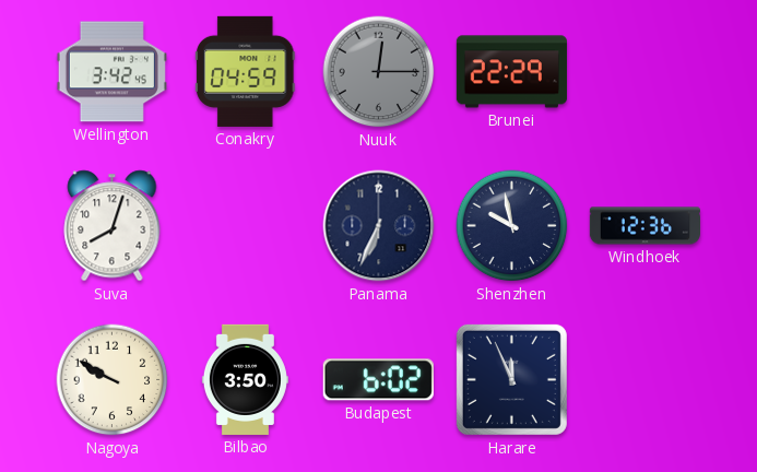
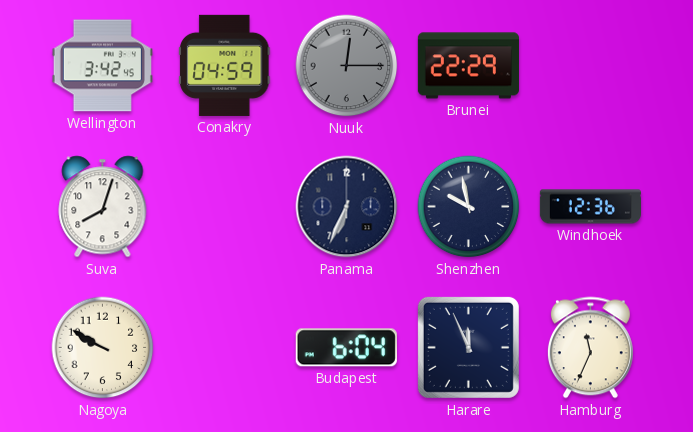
Bilbao: 3:50 -> none
Budapest: 6:02 -> 6:04
Hamburg: none -> 11:34
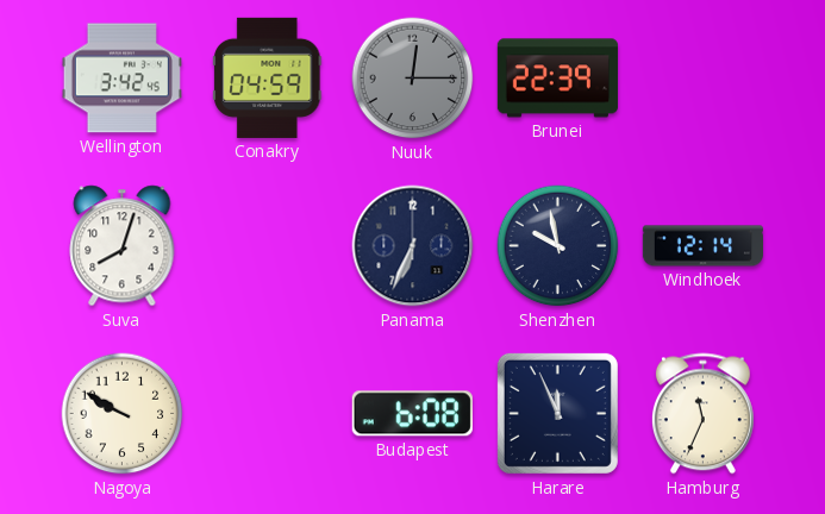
Brunei: 22:29 -> 22:39
Windhoek: 12:36 -> 12:14
Budapest: 6:04 -> 6:08
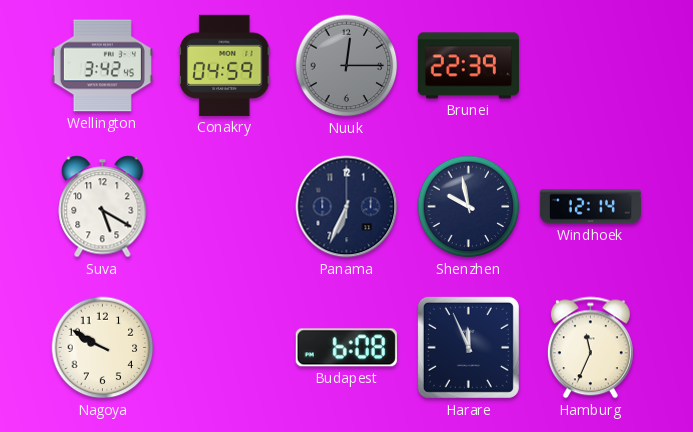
Suva: 8:03 -> 5:20
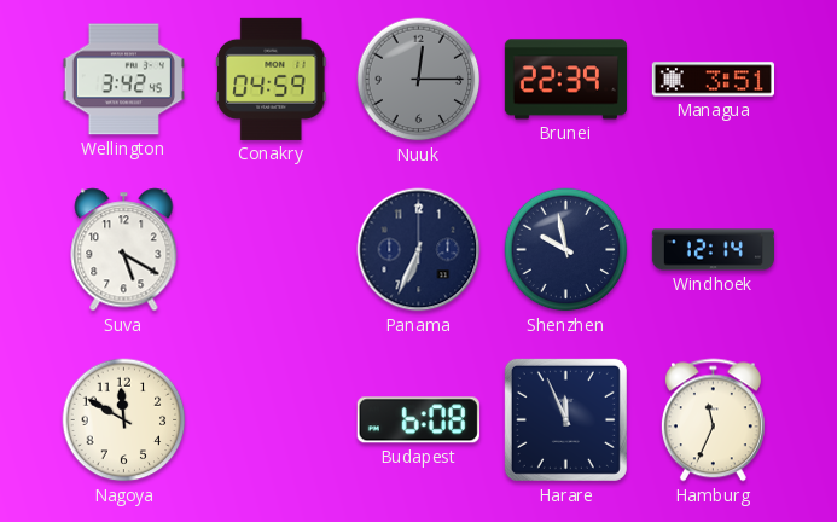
Managua: none -> 3:51
Nagoya: 9:50 -> 11:50
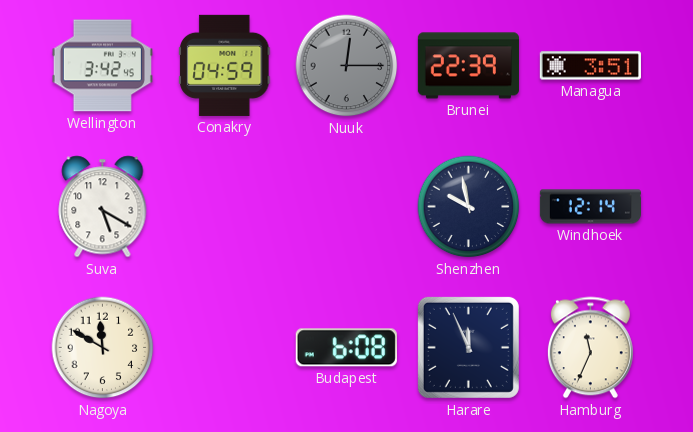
Panama: 6:34 -> none
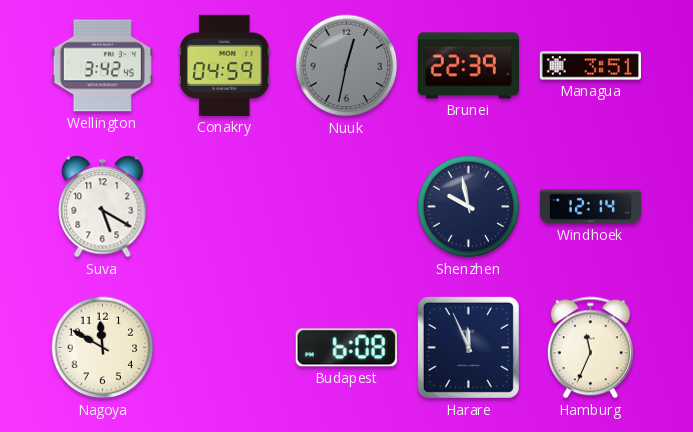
Nuuk: 12:15 -> 12:32
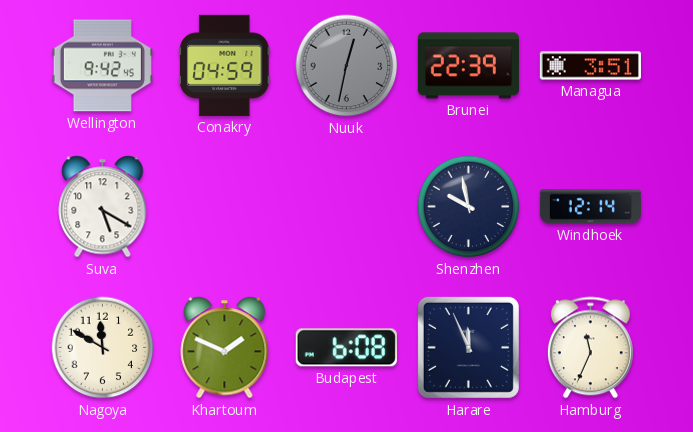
Wellington: 3:42 -> 9:42
Khartoum: none -> 1:49
